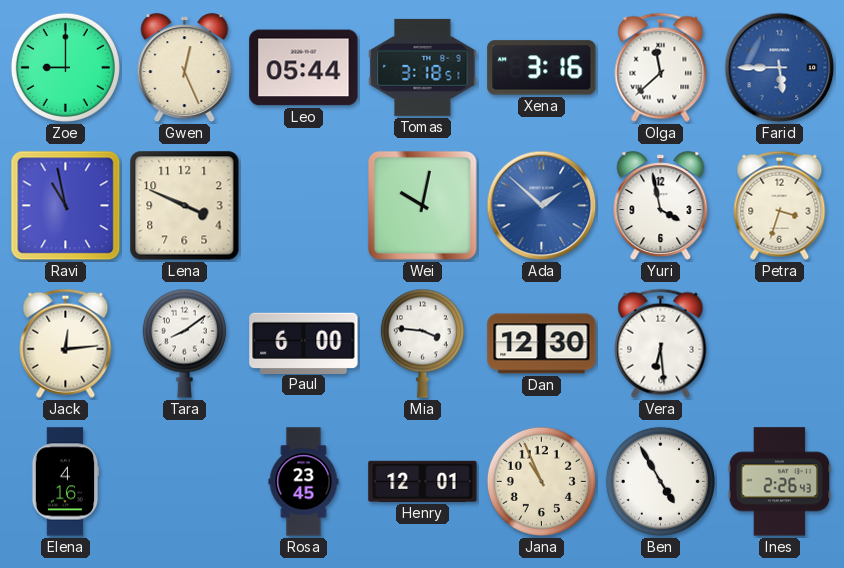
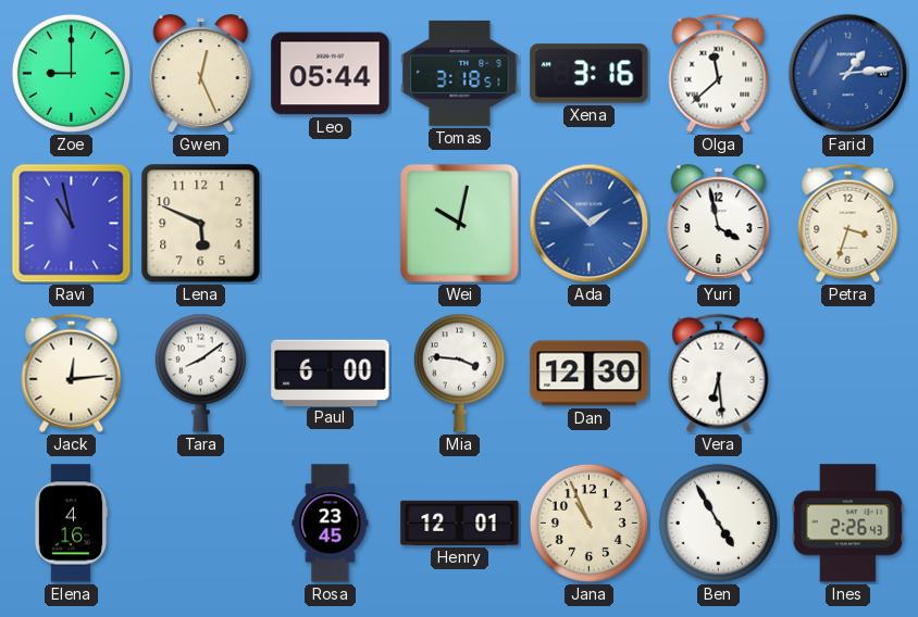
Farid: 5:45 -> 1:14
Lena: 3:49 -> 5:49
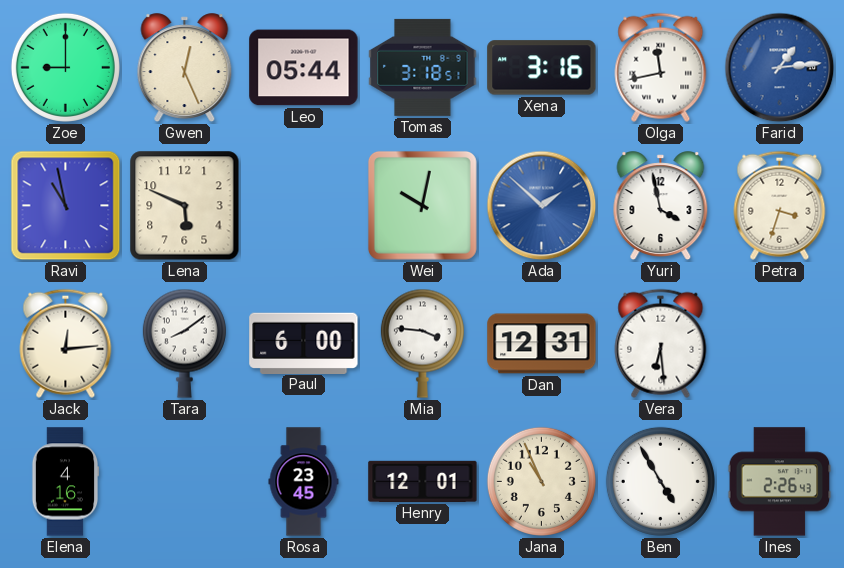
Olga: 11:38 -> 11:43
Dan: 12:30 -> 12:31
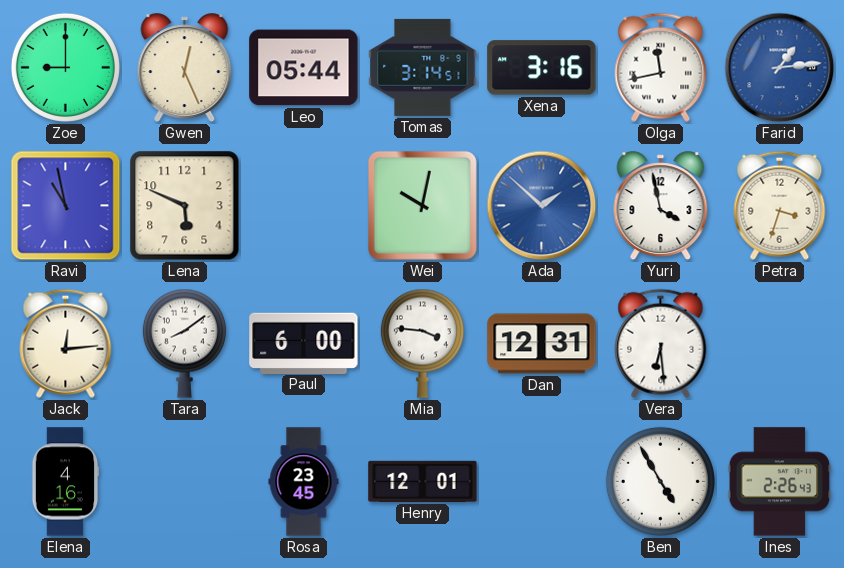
Tomas: 3:18 -> 3:14
Jana: 10:56 -> none
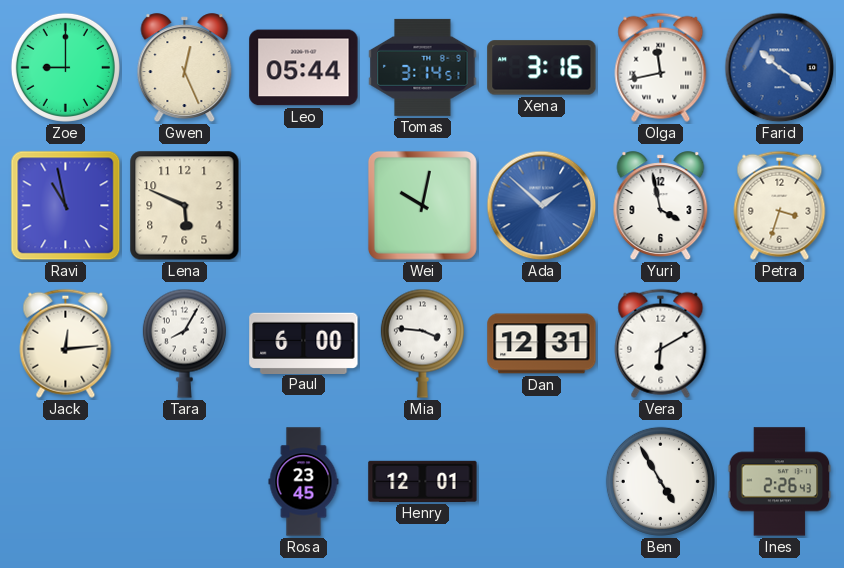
Farid: 1:14 -> 10:21
Tara: 8:09 -> 8:05
Vera: 6:29 -> 6:10
Elena: 4:16 -> none
